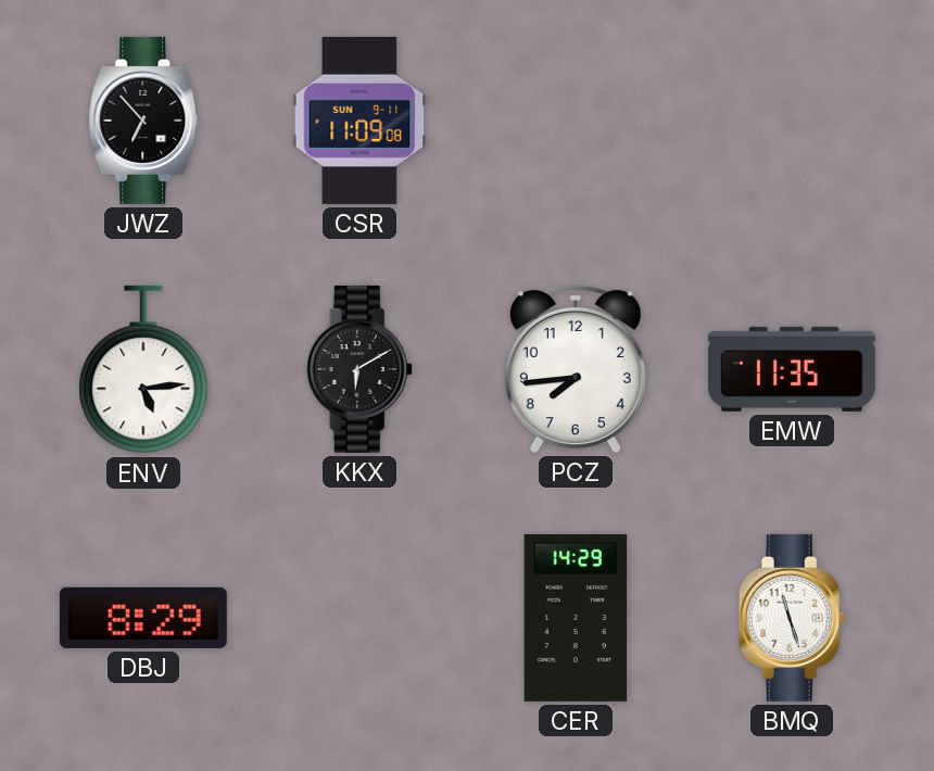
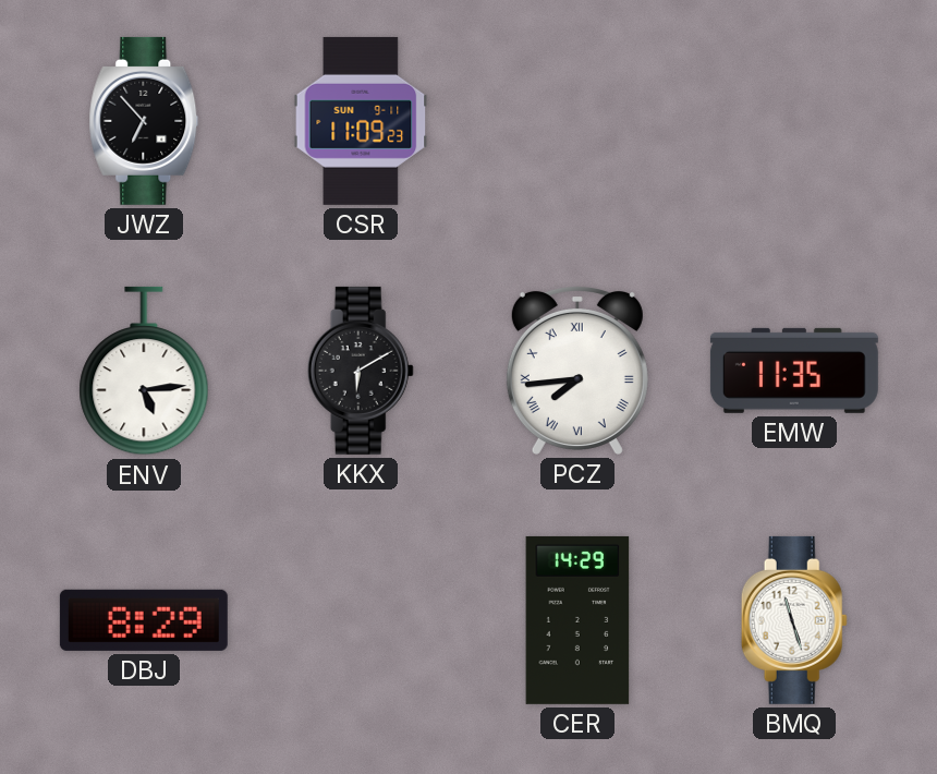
CSR: 11:09:08 -> 11:09:23
PCZ numerals: Arabic -> Roman
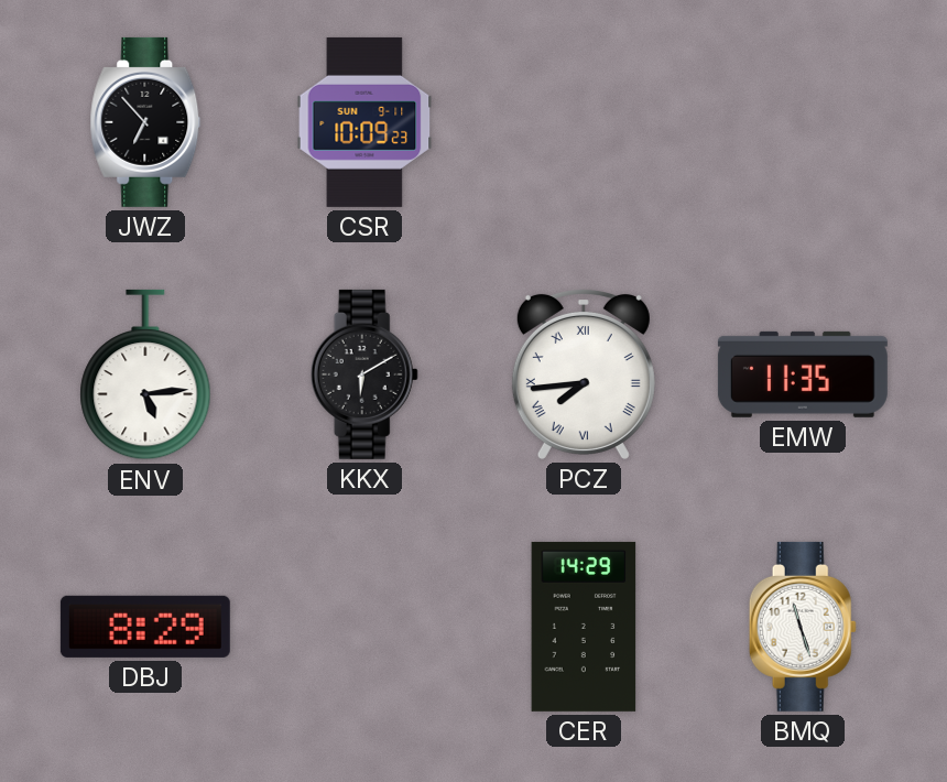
CSR: 11:09 -> 10:09
